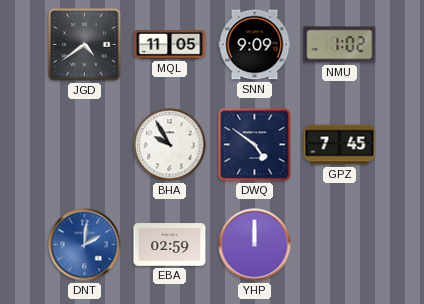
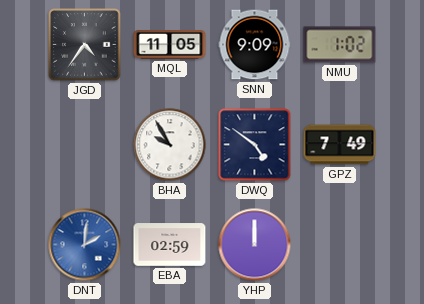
JGD: 4:39 -> 4:36
GPZ: 7:45 -> 7:49
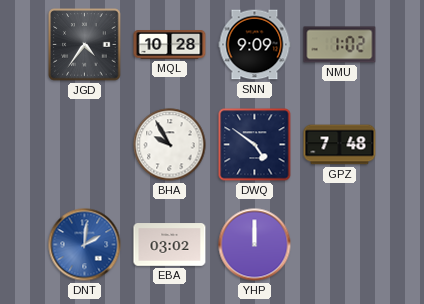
MQL: 11:05 -> 10:28
GPZ: 7:49 -> 7:48
EBA: 02:59 -> 03:02
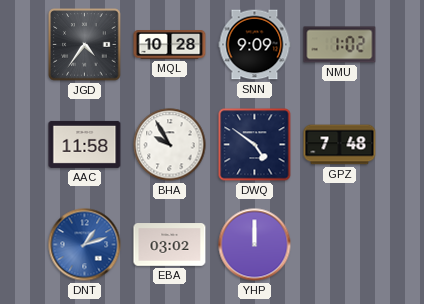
AAC: none -> 11:58
DNT: 2:01 -> 1:12
